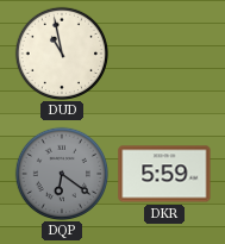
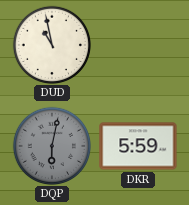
DQP: 6:21 -> 6:02
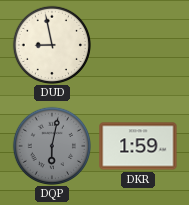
DUD: 10:58 -> 8:58
DKR: 5:59 -> 1:59
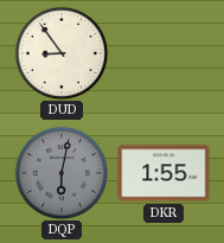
DUD: 8:58 -> 8:54
DKR: 1:59 -> 1:55
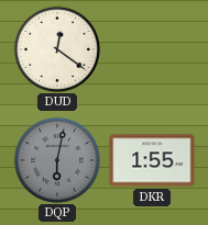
DUD: 8:54 -> 12:21
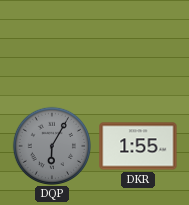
DUD: 12:21 -> none
DQP: 6:02 -> 6:05
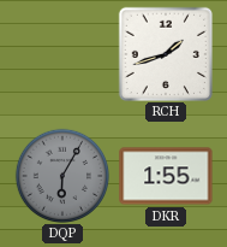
RCH: none -> 1:42
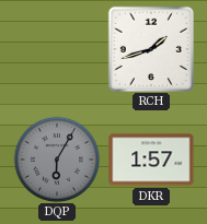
DKR: 1:55 -> 1:57
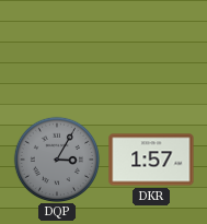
RCH: 1:42 -> none
DQP: 6:05 -> 3:05
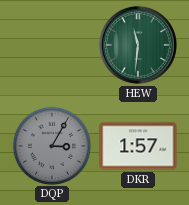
HEW: none -> 11:31
